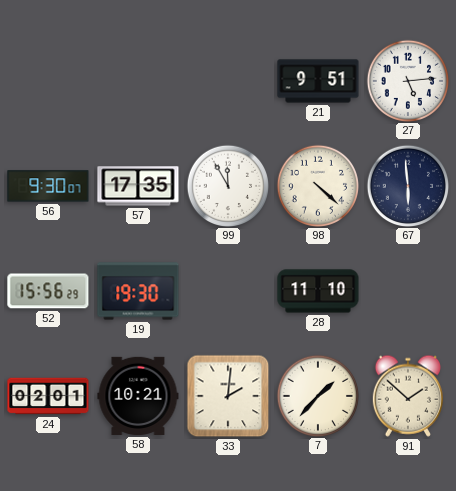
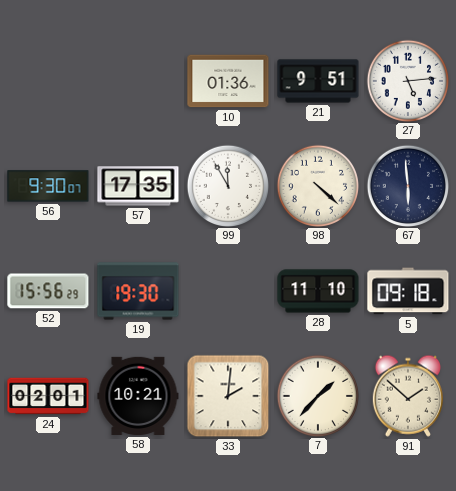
10: none -> 01:36
5: none -> 09:18
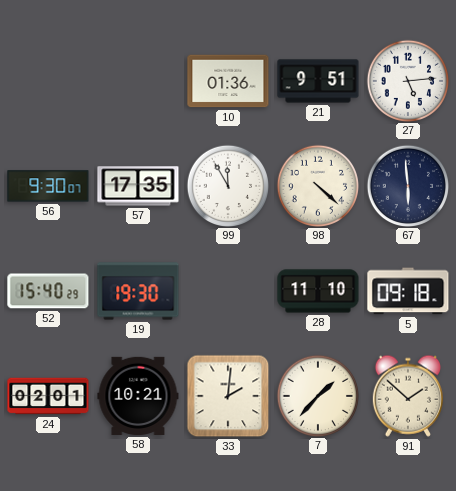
52: 15:56 -> 15:40
